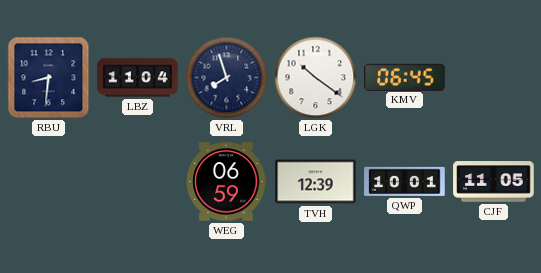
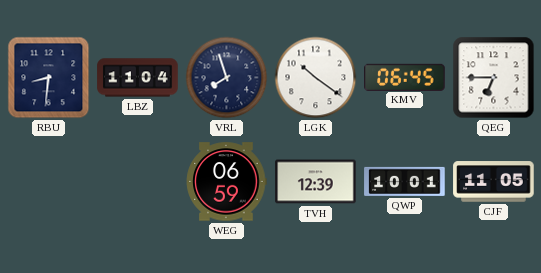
QEG: none -> 6:45
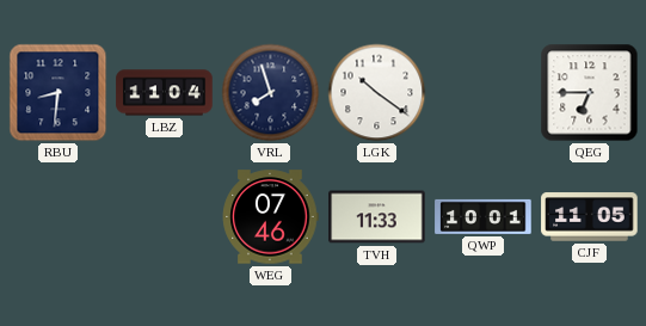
KMV: 06:45 -> none
WEG: 06:59 -> 07:46
TVH: 12:39 -> 11:33
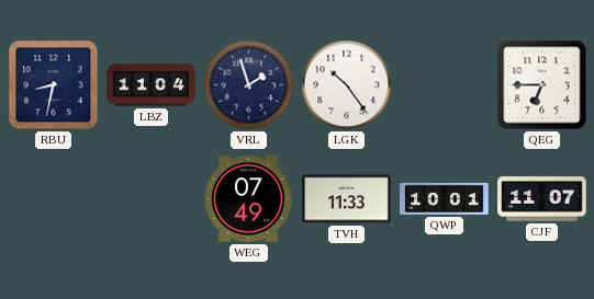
RBU: 8:31 -> 8:32
VRL: 7:57 -> 1:57
LGK: 10:21 -> 10:24
WEG: 07:46 -> 07:49
CJF: 11:05 -> 11:07
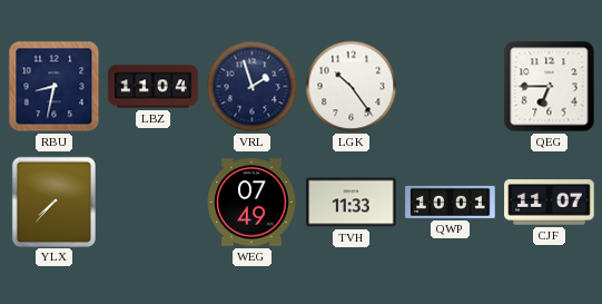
YLX: none -> 7:37
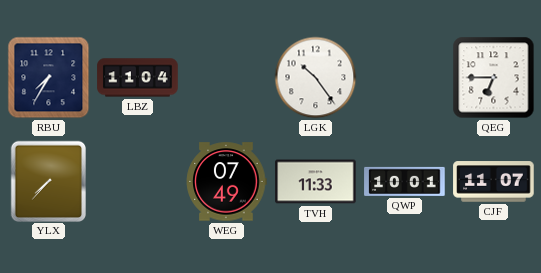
RBU: 8:32 -> 7:35
VRL: 1:57 -> none
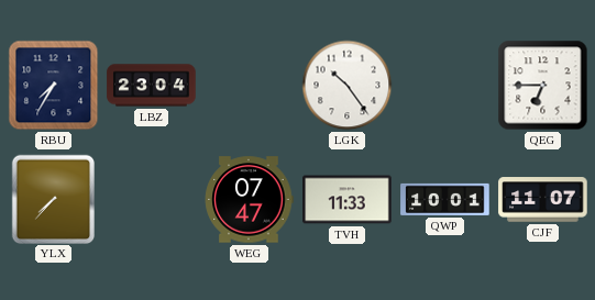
LBZ: 11:04 -> 23:04
WEG: 07:49 -> 07:47
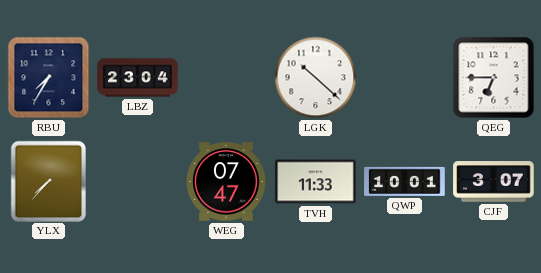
LGK: 10:24 -> 10:22
CJF: 11:07 -> 3:07
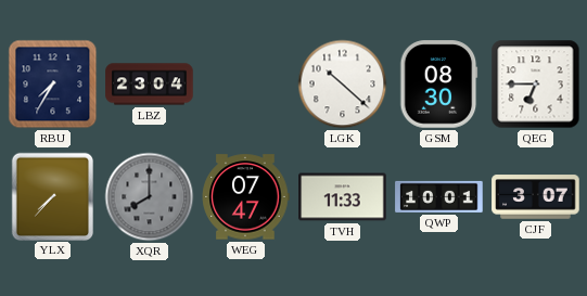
GSM: none -> 08:30
XQR: none -> 8:00
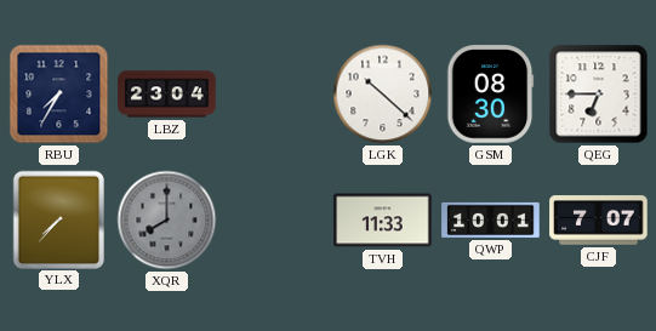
WEG: 07:47 -> none
CJF: 3:07 -> 7:07
